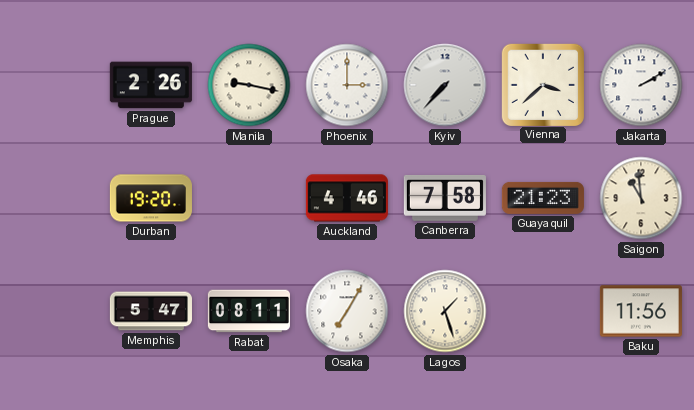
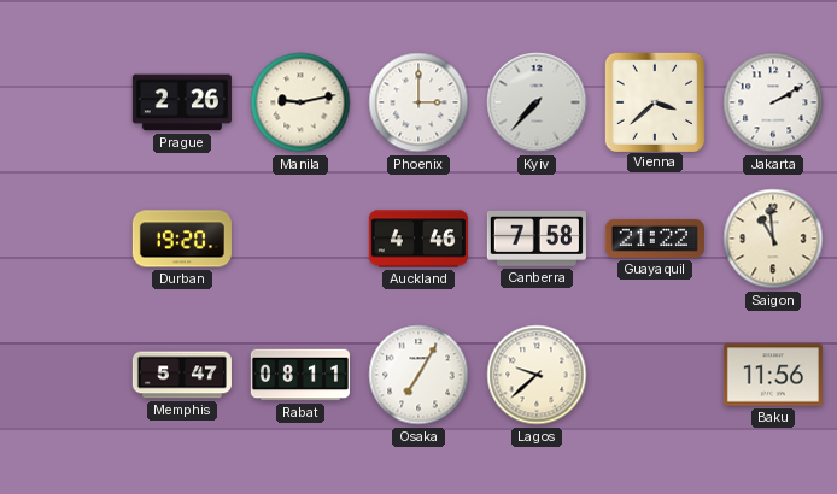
Manila: 9:17 -> 9:13
Guayaquil: 21:23 -> 21:22
Lagos: 1:27 -> 9:38
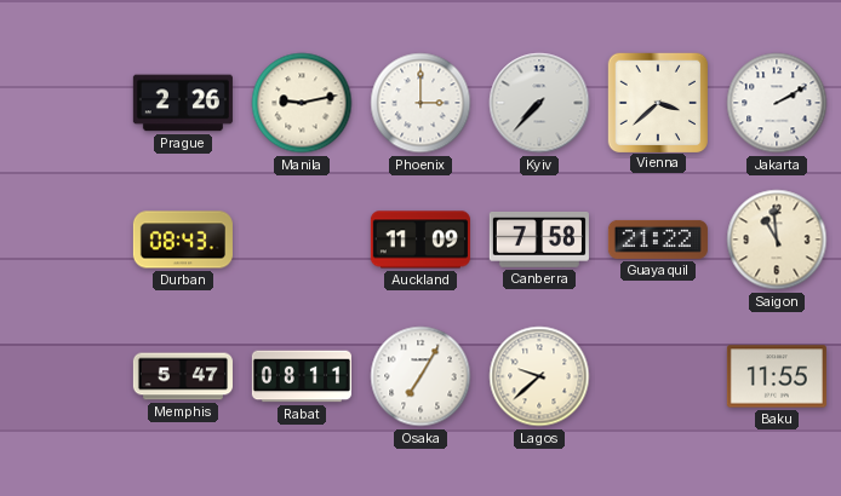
Durban: 19:20 -> 08:43
Auckland: 4:46 -> 11:09
Baku: 11:56 -> 11:55
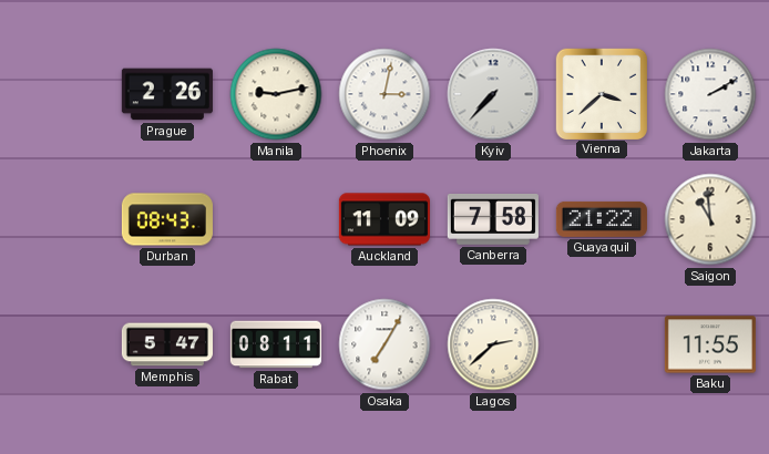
Phoenix: 3:00 -> 3:02
Lagos: 9:38 -> 2:38
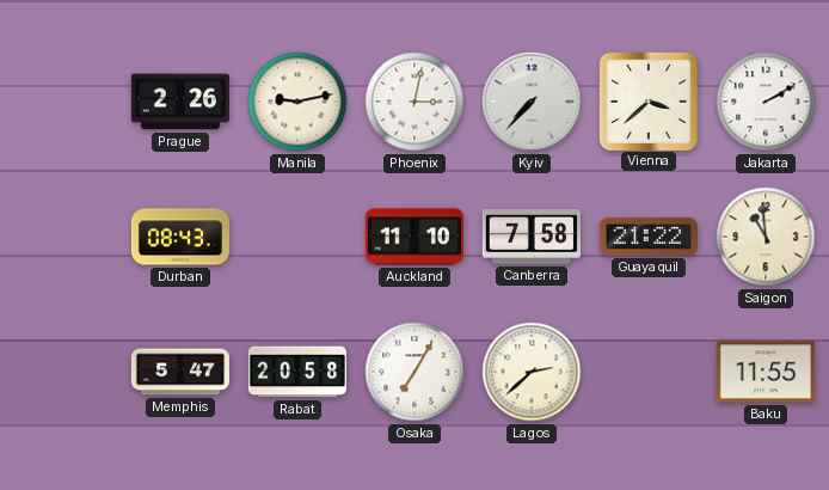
Auckland: 11:09 -> 11:10
Rabat: 08:11 -> 20:58
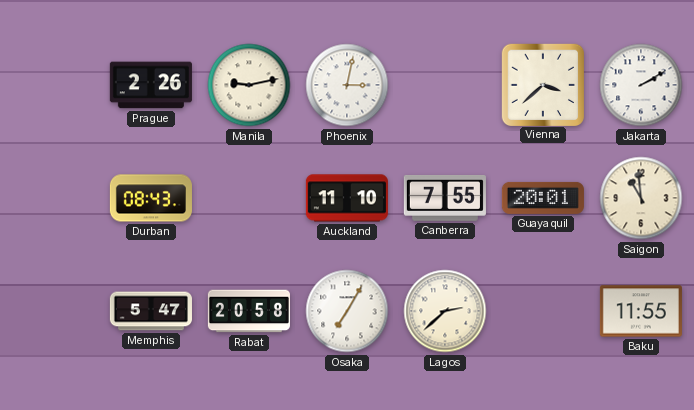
Kyiv: 7:37 -> none
Canberra: 7:58 -> 7:55
Guayaquil: 21:22 -> 20:01
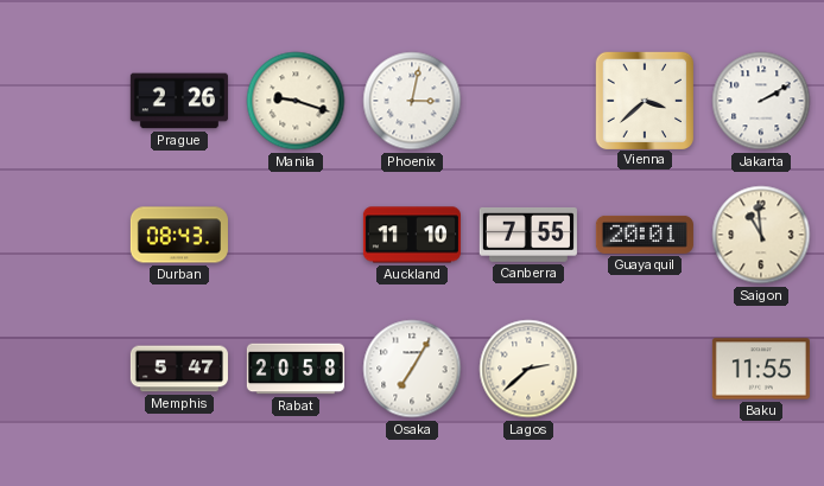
Manila: 9:13 -> 9:18
